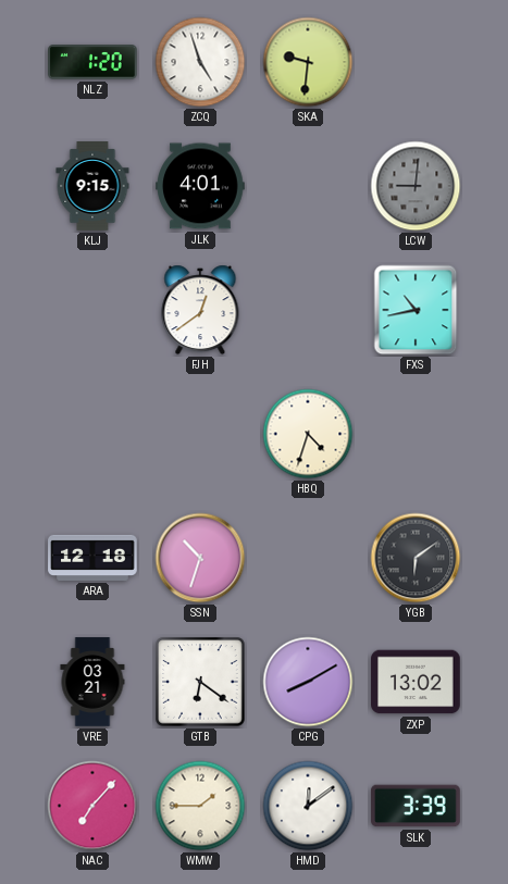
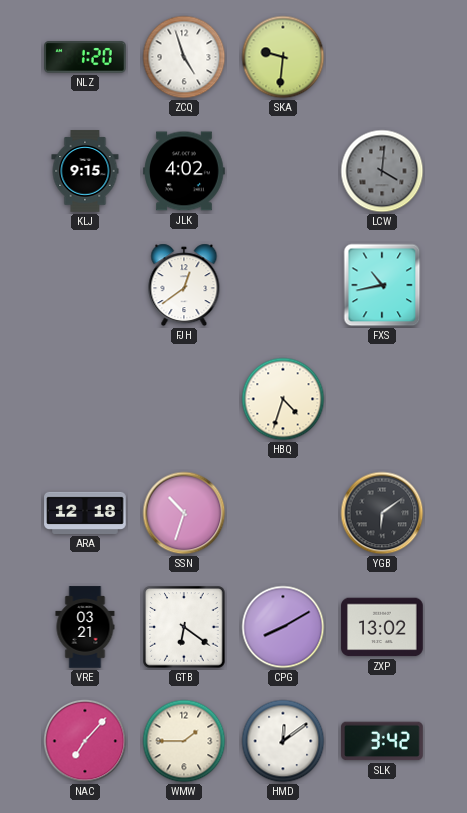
JLK: 4:01 -> 4:02
LCW: 9:01 -> 4:01
SLK: 3:39 -> 3:42
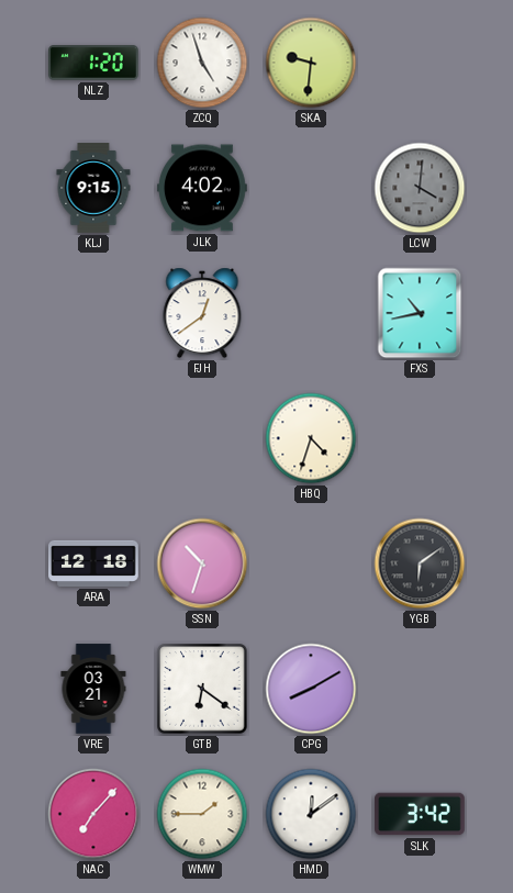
ZXP: 13:02 -> none
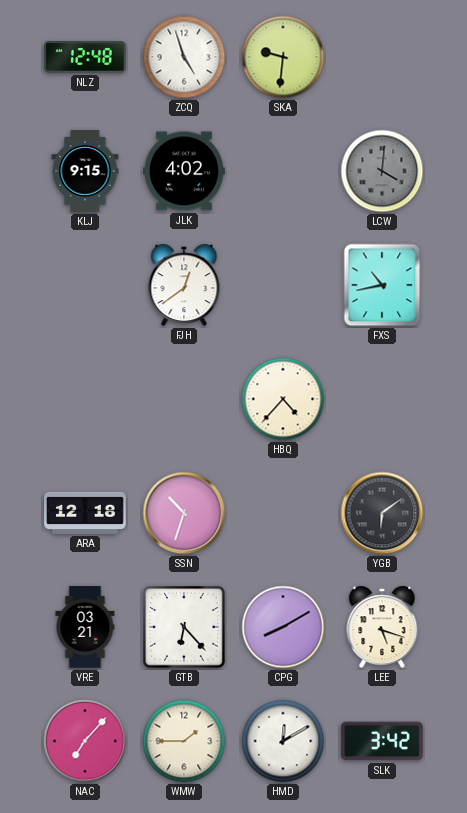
NLZ: 1:20 -> 12:48
HBQ: 4:33 -> 4:37
GTB: 6:21 -> 6:23
LEE: none -> 5:18
HMD: 12:09 -> 12:10
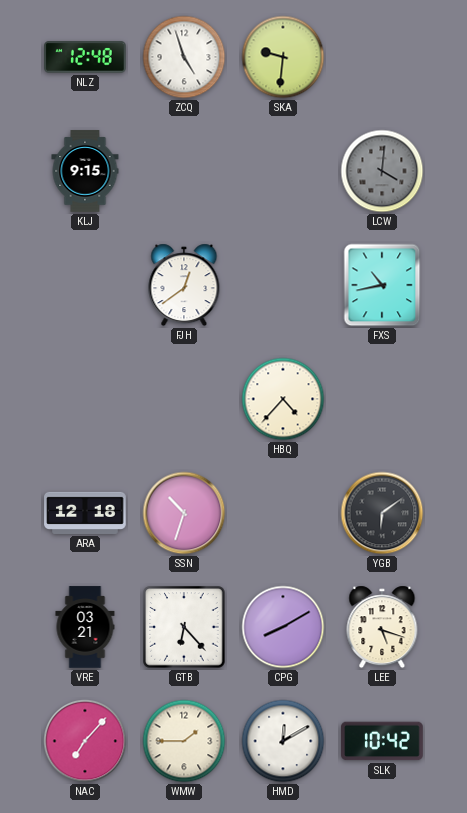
JLK: 4:02 -> none
SLK: 3:42 -> 10:42
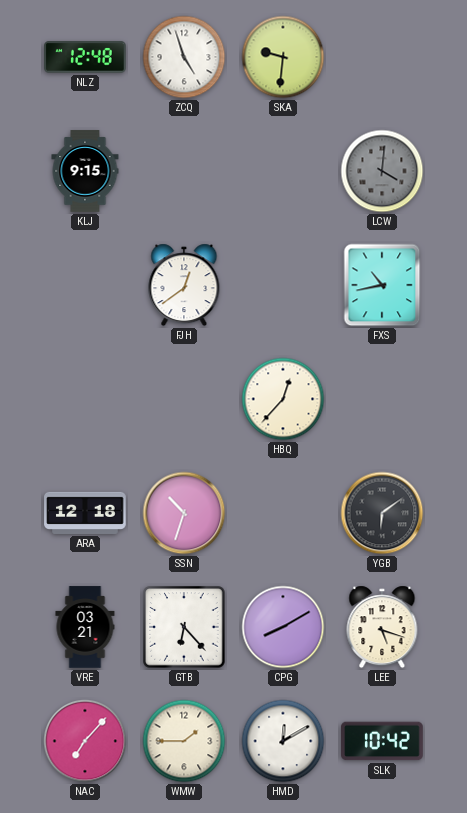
HBQ: 4:37 -> 12:37
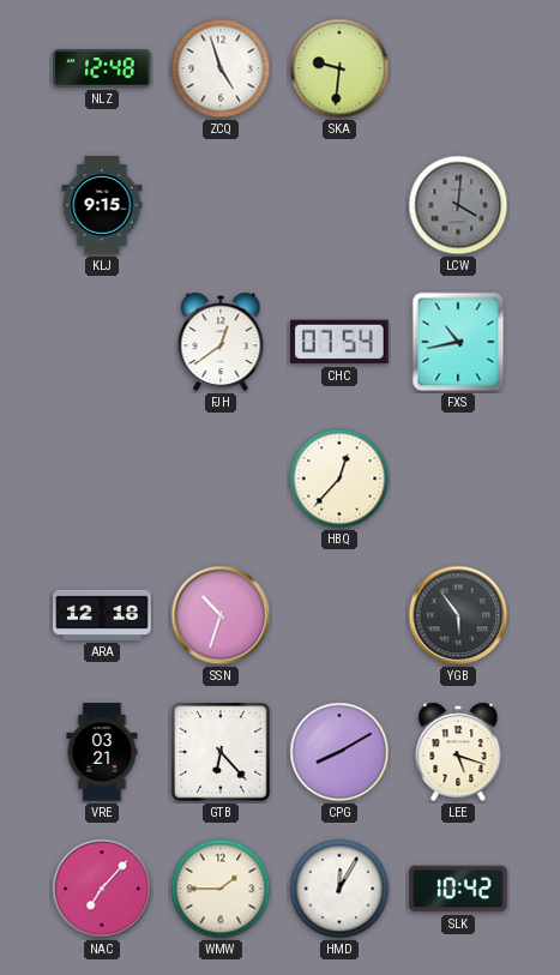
CHC: none -> 07:54
YGB: 6:09 -> 5:54
HMD: 12:10 -> 12:05
